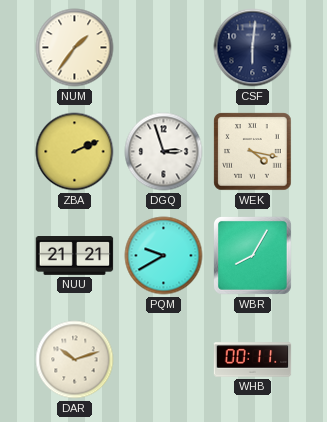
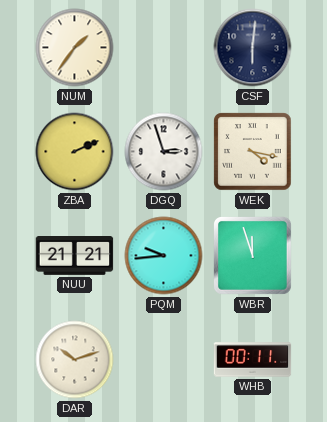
PQM: 9:40 -> 9:44
WBR: 8:05 -> 11:57
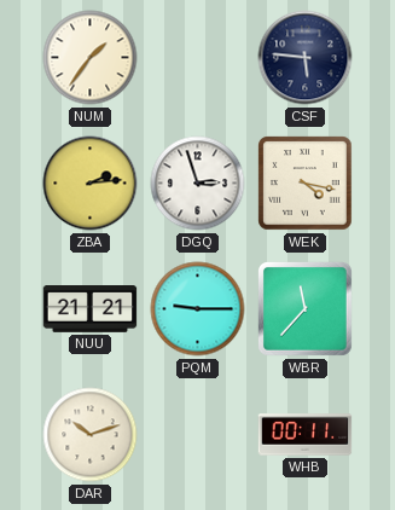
CSF: 6:01 -> 5:46
ZBA: 2:11 -> 2:14
PQM: 9:44 -> 9:15
WBR: 11:57 -> 11:37
